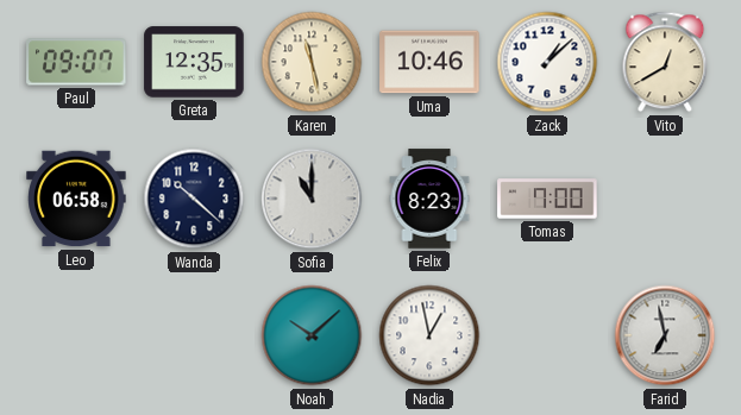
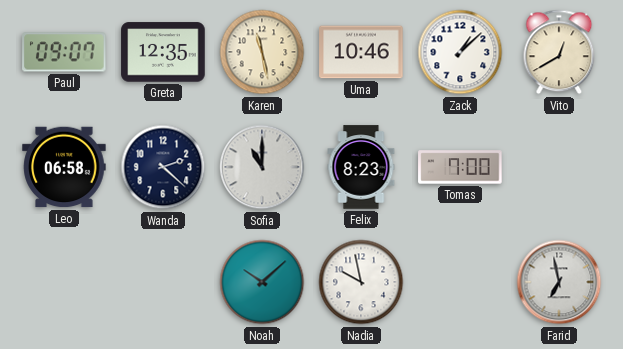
Wanda: 10:22 -> 2:22
Nadia: 12:58 -> 9:58
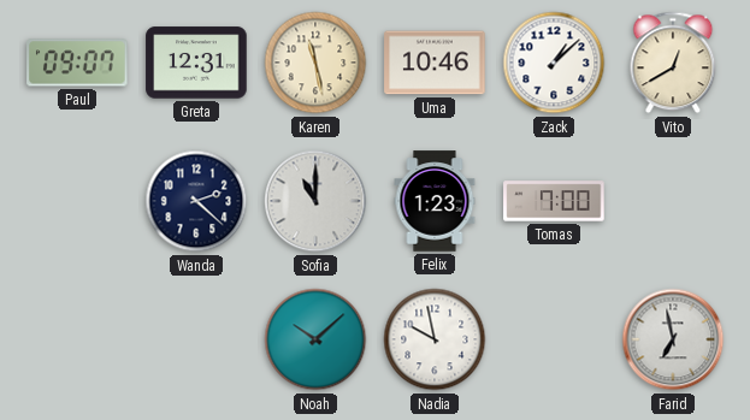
Greta: 12:35 -> 12:31
Leo: 06:58 -> none
Felix: 8:23 -> 1:23
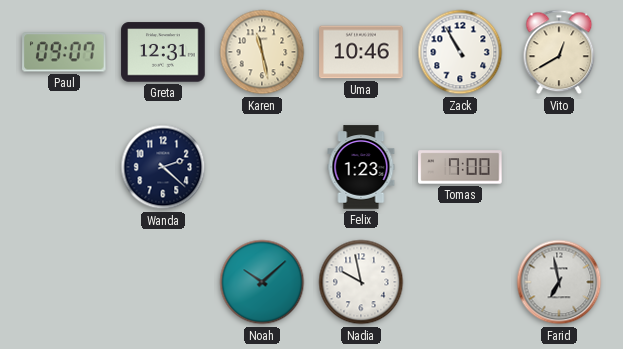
Zack: 1:08 -> 10:55
Sofia: 11:00 -> none
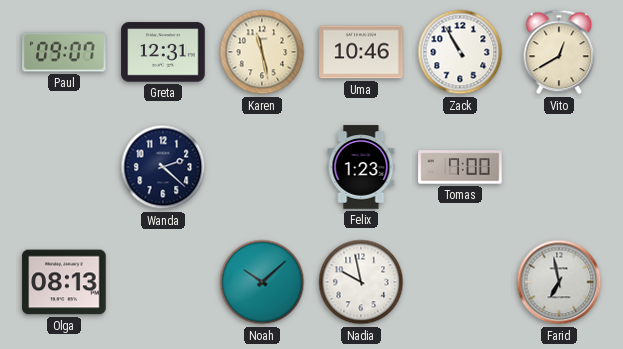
Olga: none -> 08:13
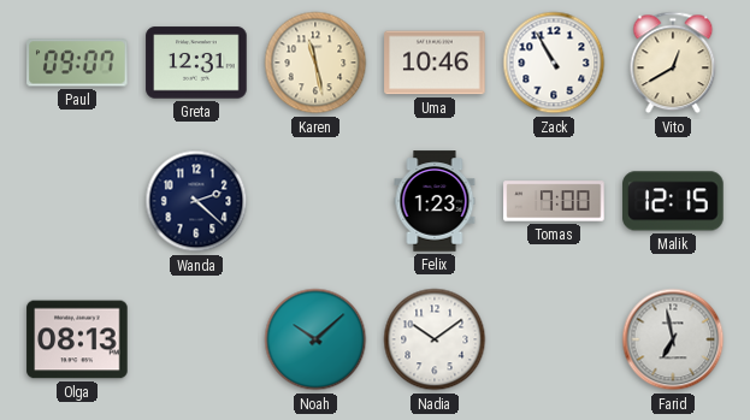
Malik: none -> 12:15
Nadia: 9:58 -> 10:09
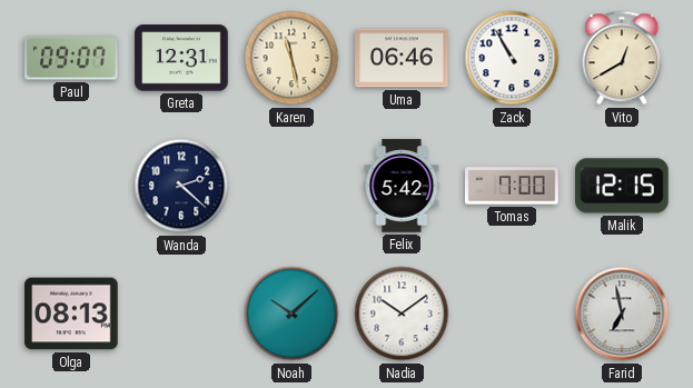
Uma: 10:46 -> 06:46
Felix: 1:23 -> 5:42
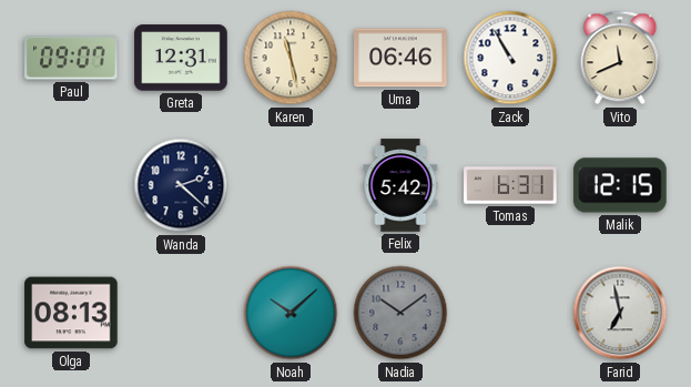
Vito: 12:40 -> 11:41
Tomas: 7:00 -> 6:31
Nadia dial: white -> grey
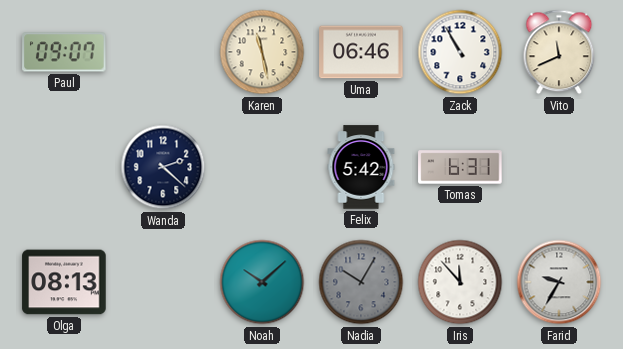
Greta: 12:31 -> none
Malik: 12:15 -> none
Nadia: 10:09 -> 10:05
Iris: none -> 11:53
Farid: 6:58 -> 9:35
